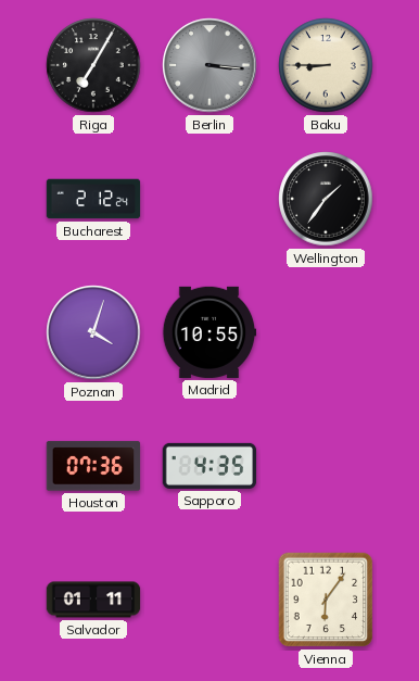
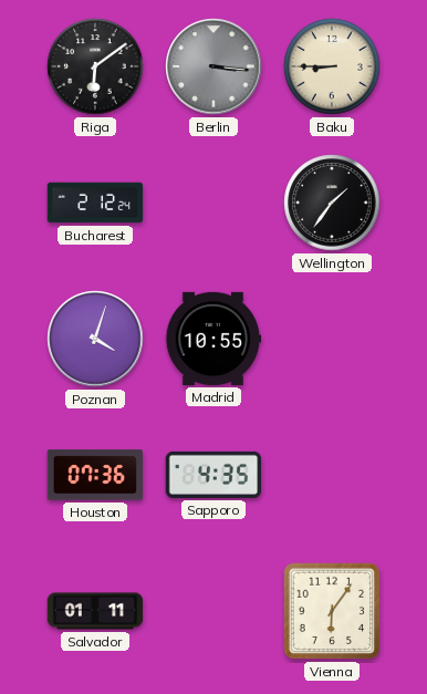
Riga: 7:05 -> 6:09
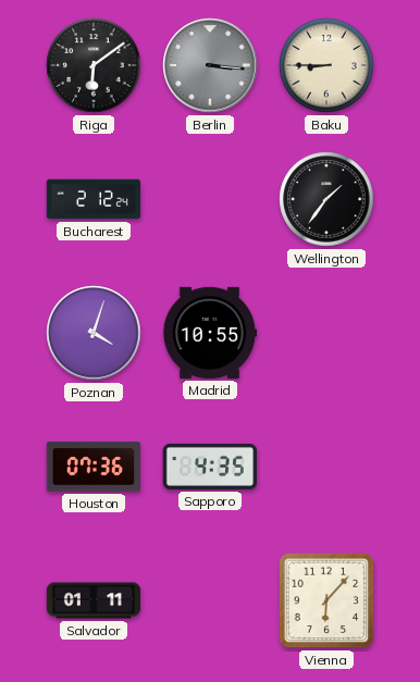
Vienna: 6:06 -> 6:07
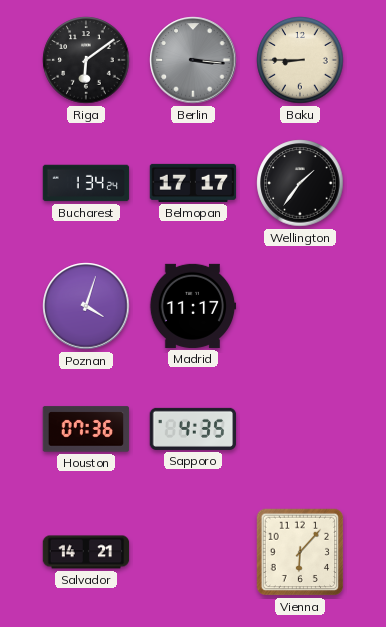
Bucharest: 2:12 -> 1:34
Belmopan: none -> 17:17
Madrid: 10:55 -> 11:17
Salvador: 01:11 -> 14:21
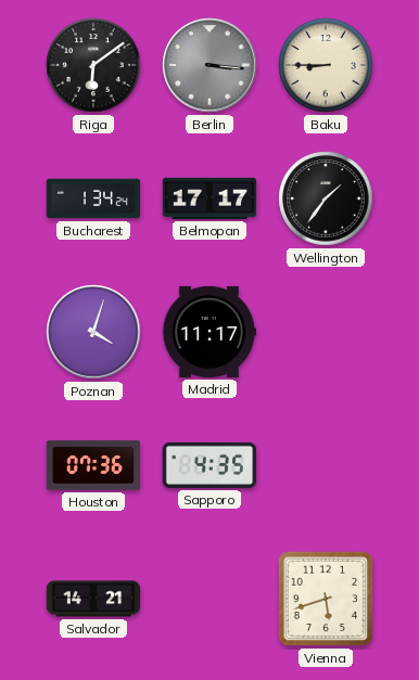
Vienna: 6:07 -> 5:42
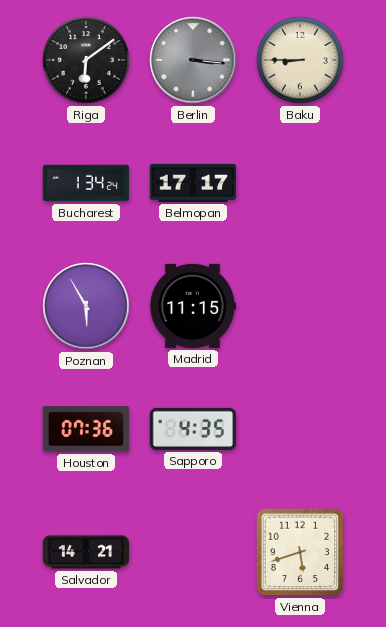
Wellington: 1:36 -> none
Poznan: 4:03 -> 5:55
Madrid: 11:17 -> 11:15
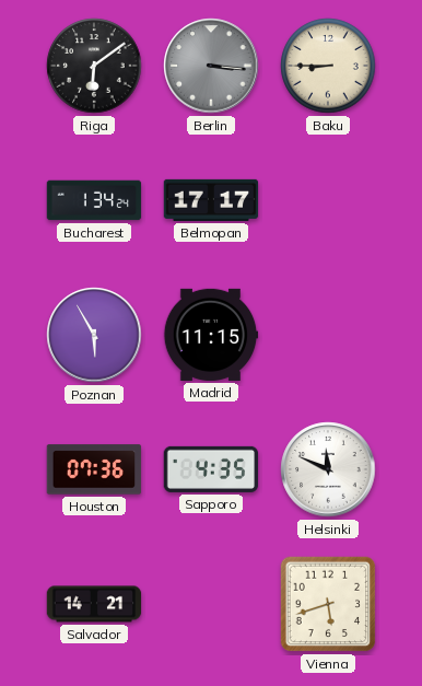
Helsinki: none -> 11:49
